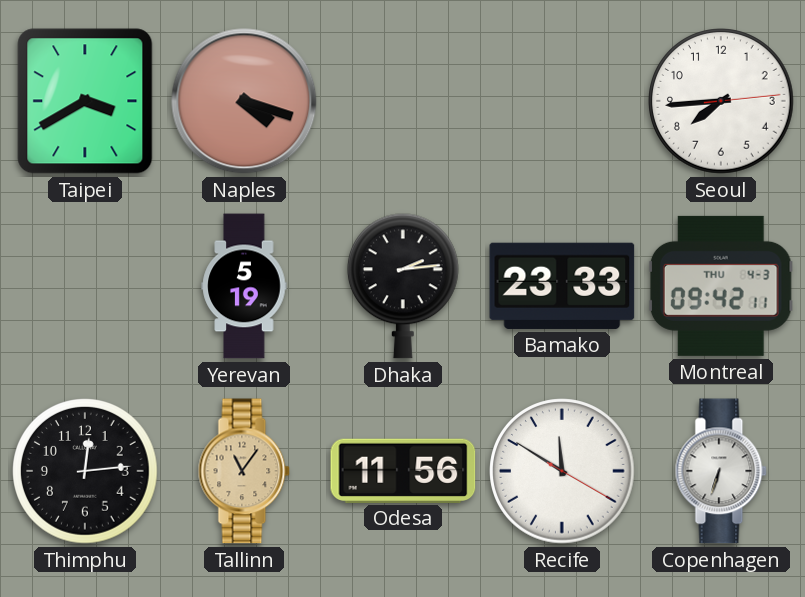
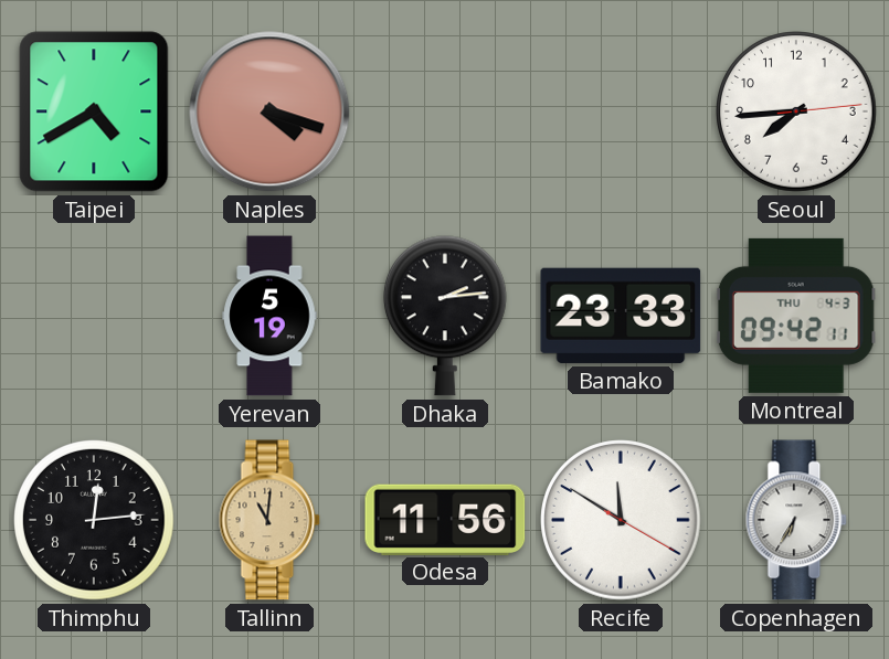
Taipei: 3:40 -> 4:40
Tallinn: 11:06 -> 11:01
Copenhagen: 6:33 -> 6:35
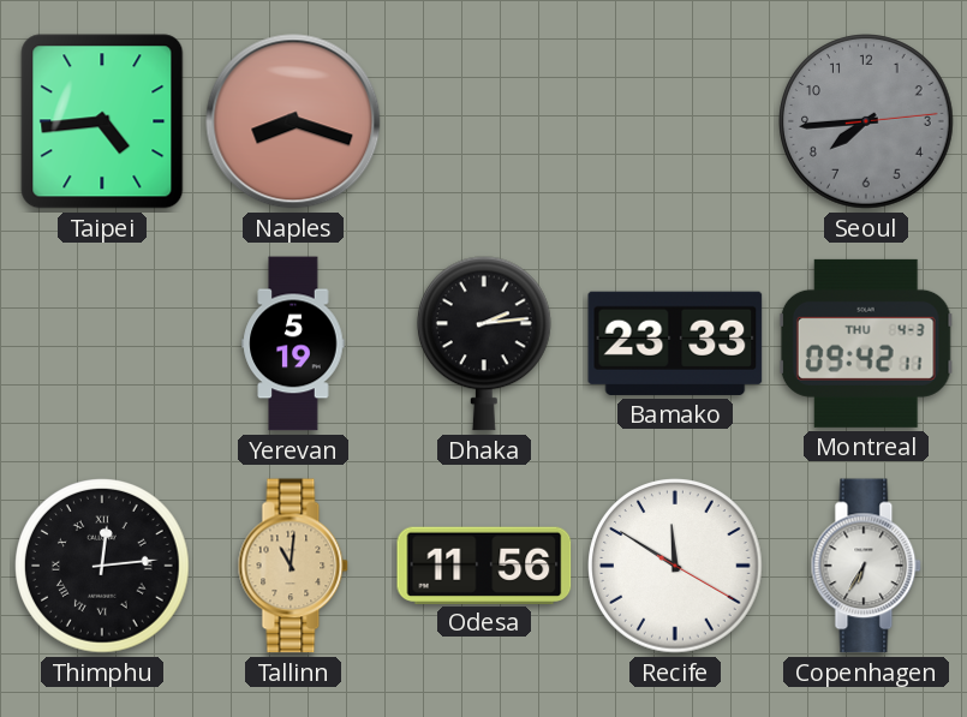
Taipei: 4:40 -> 4:44
Naples: 4:18 -> 8:18
Seoul dial: white -> grey
Thimphu numerals: Arabic -> Roman
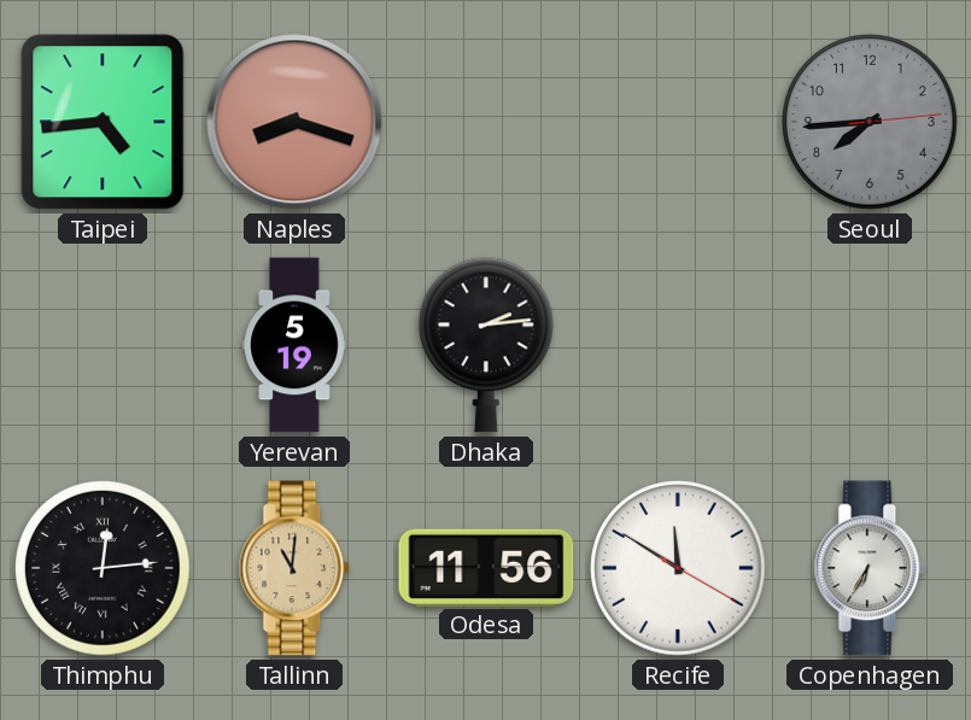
Bamako: 23:33 -> none
Montreal: 09:42 -> none
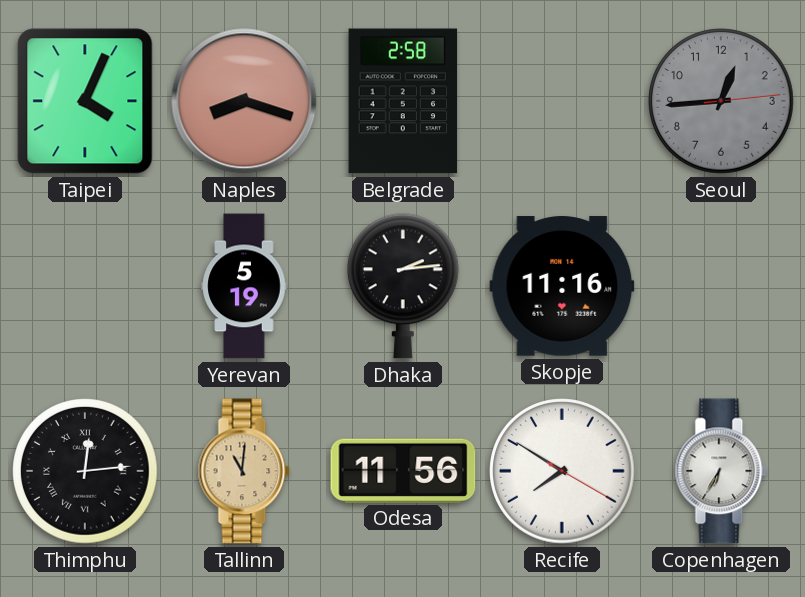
Taipei: 4:44 -> 4:04
Belgrade: none -> 2:58
Seoul: 7:44 -> 12:44
Skopje: none -> 11:16
Recife: 11:50 -> 7:50
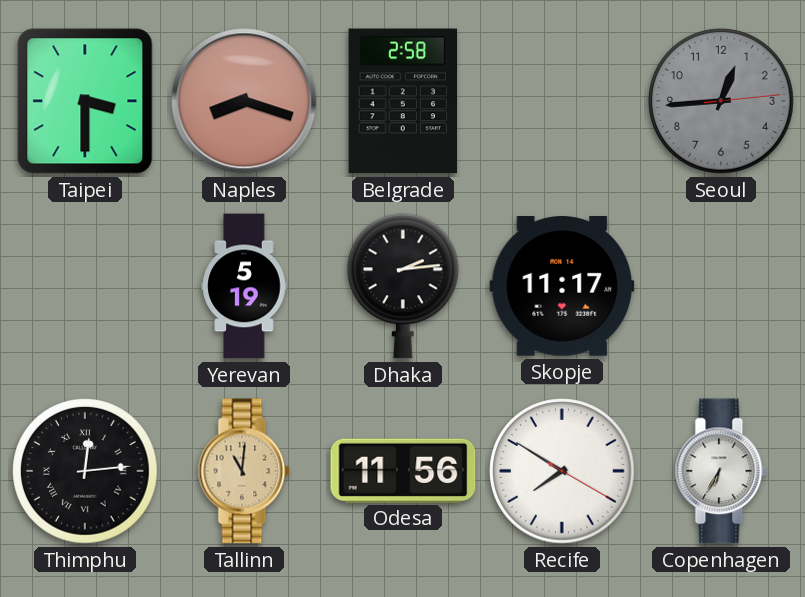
Taipei: 4:04 -> 3:30
Skopje: 11:16 -> 11:17
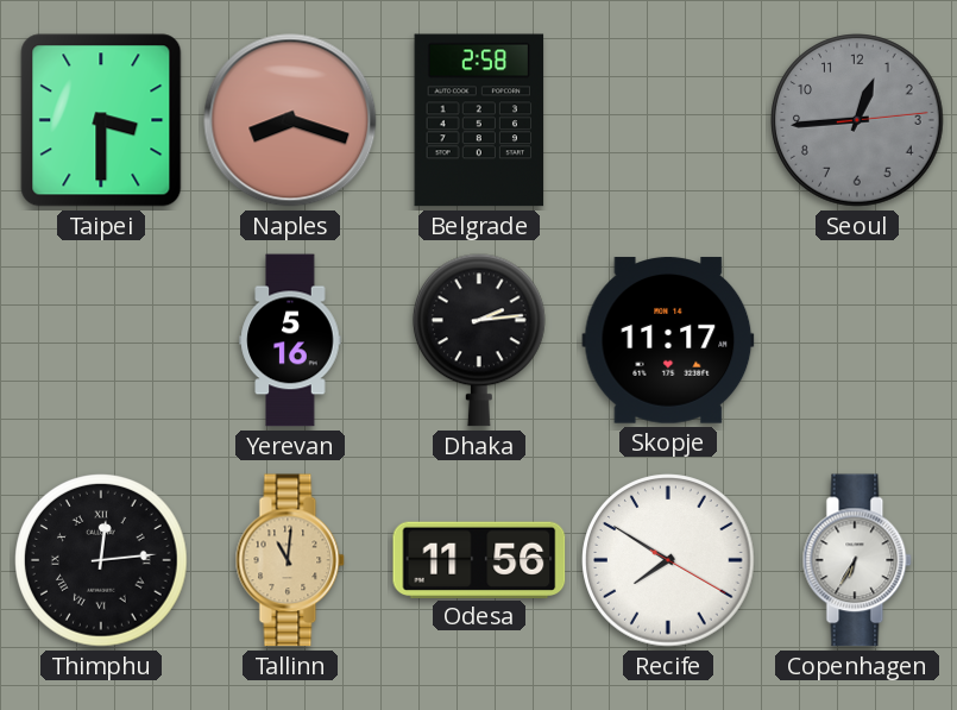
Yerevan: 5:19 -> 5:16
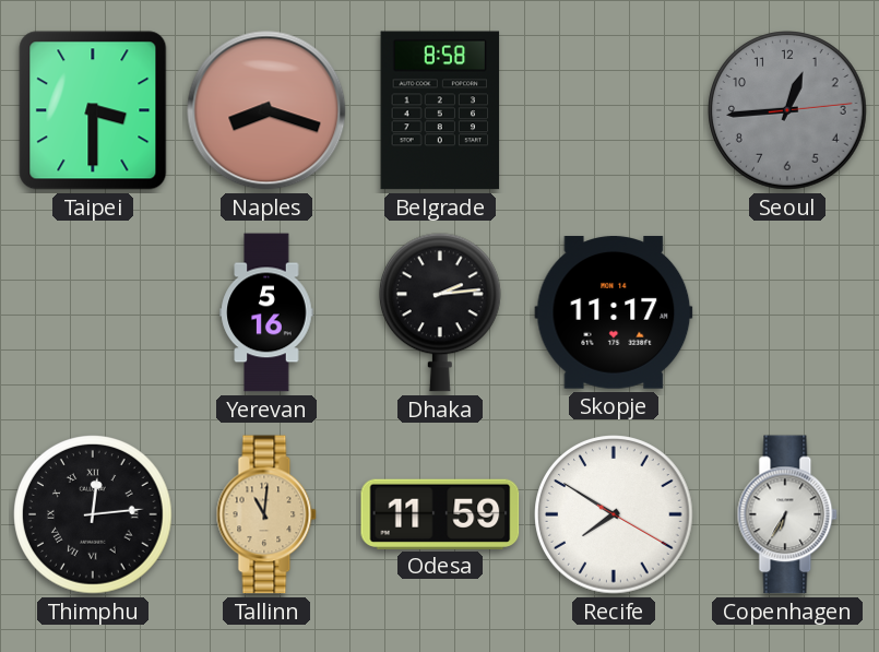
Belgrade: 2:58 -> 8:58
Odesa: 11:56 -> 11:59
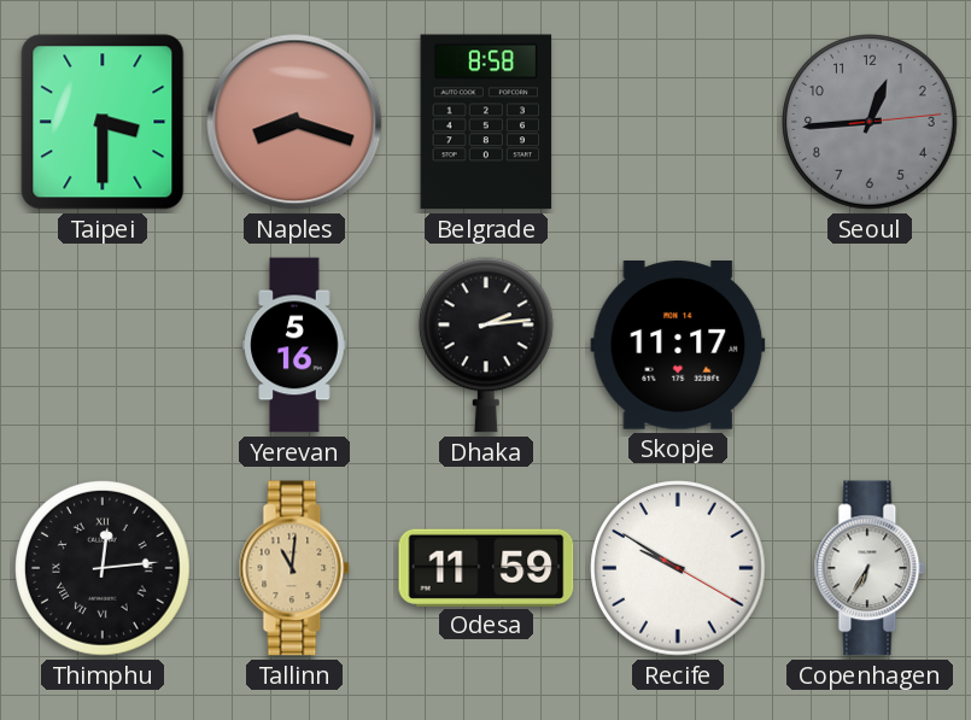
Recife: 7:50 -> 9:50
